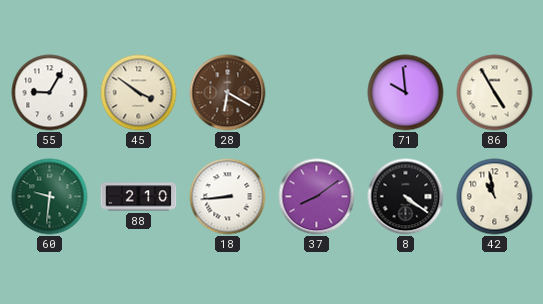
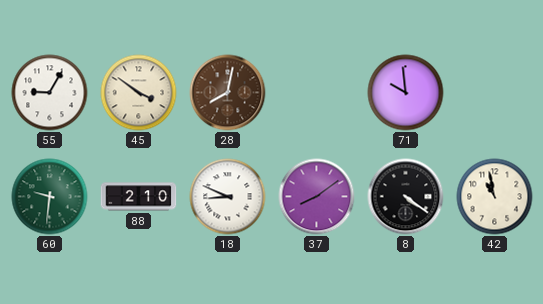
28: 6:20 -> 8:02
86: 4:55 -> none
18: 8:44 -> 8:49
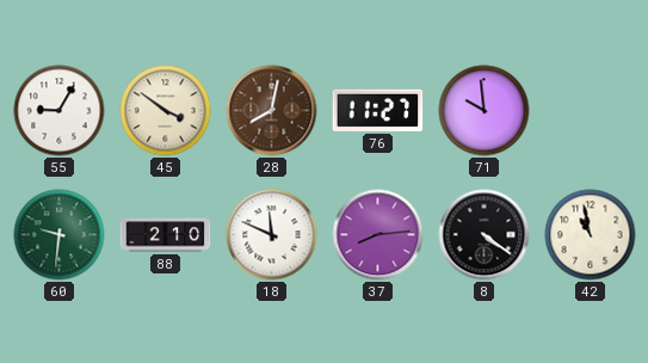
76: none -> 11:27
18: 8:49 -> 11:49
37: 8:09 -> 8:14
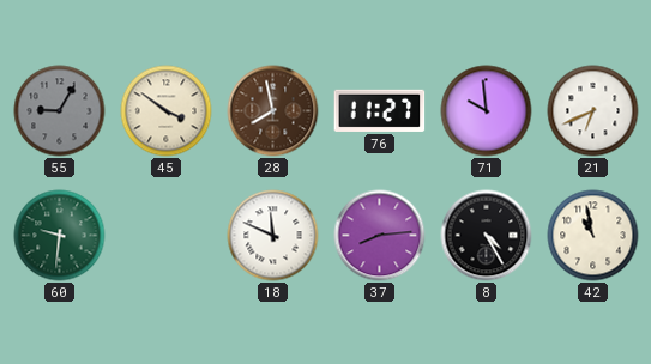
55 dial: white -> grey
28: 8:02 -> 7:58
21: none -> 6:41
88: 2:10 -> none
8: 4:21 -> 4:25
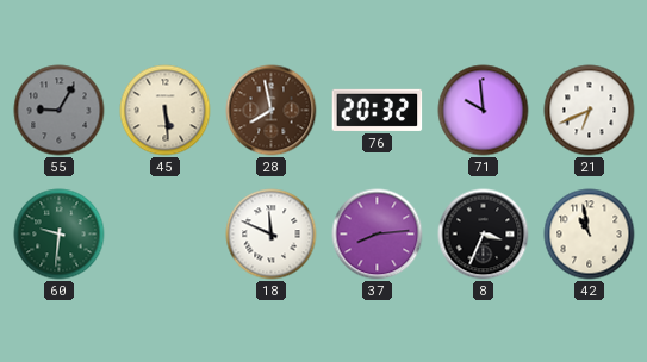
45: 3:51 -> 5:29
76: 11:27 -> 20:32
8: 4:25 -> 3:34
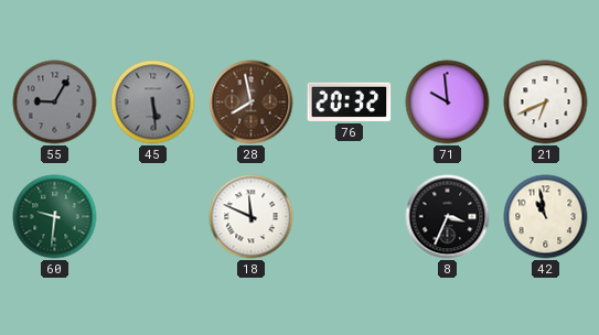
45 dial: cream -> grey
37: 8:14 -> none
